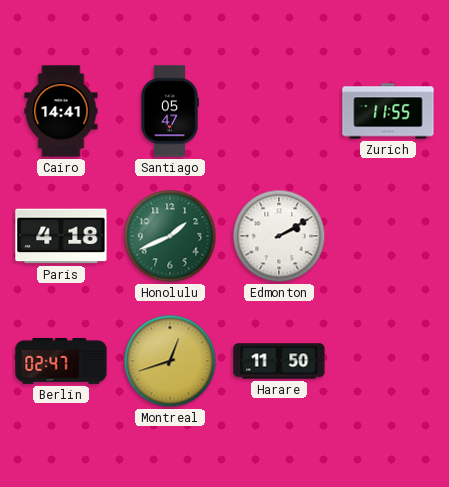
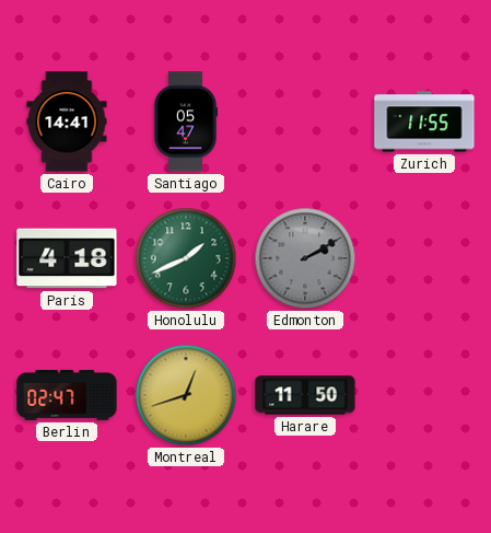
Edmonton dial: white -> grey
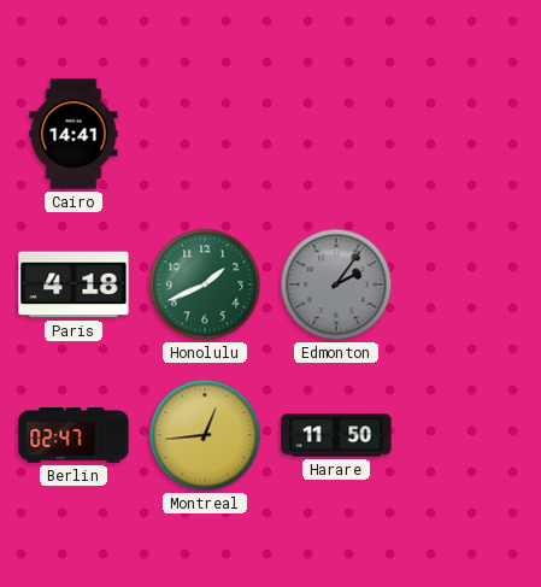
Santiago: 05:47 -> none
Zurich: 11:55 -> none
Edmonton: 2:10 -> 2:06
Montreal: 12:42 -> 12:44
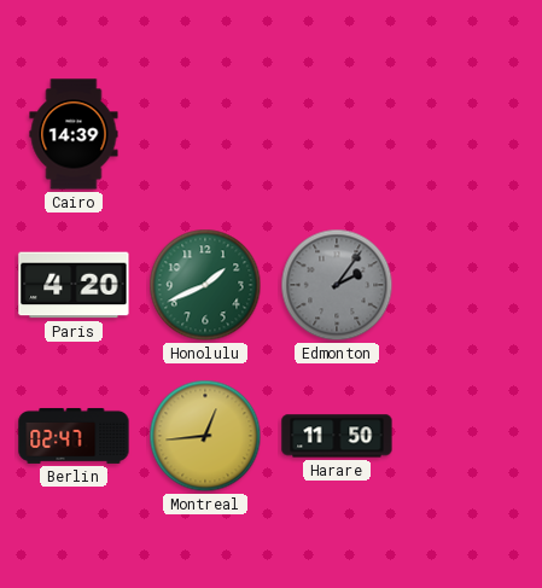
Cairo: 14:41 -> 14:39
Paris: 4:18 -> 4:20
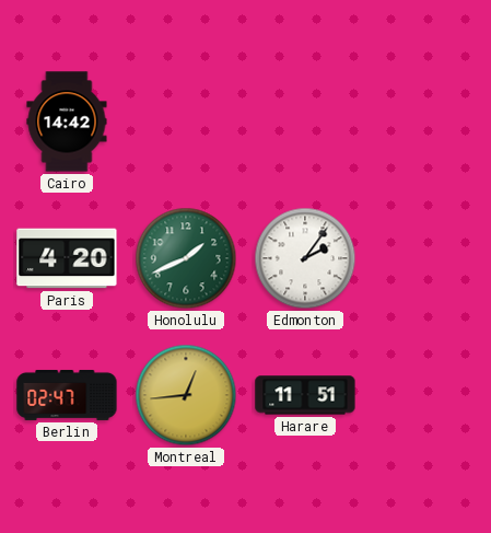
Cairo: 14:39 -> 14:42
Edmonton dial: grey -> white
Harare: 11:50 -> 11:51
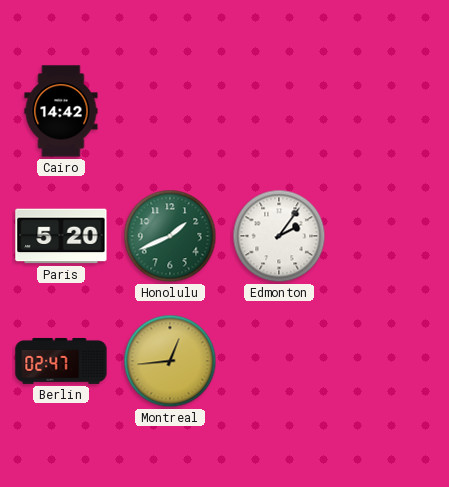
Paris: 4:20 -> 5:20
Harare: 11:51 -> none
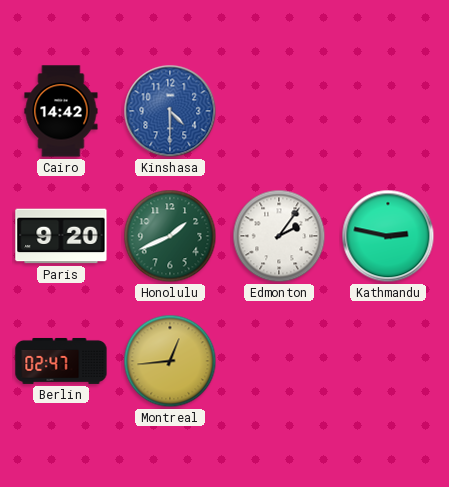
Kinshasa: none -> 4:30
Paris: 5:20 -> 9:20
Kathmandu: none -> 2:47
